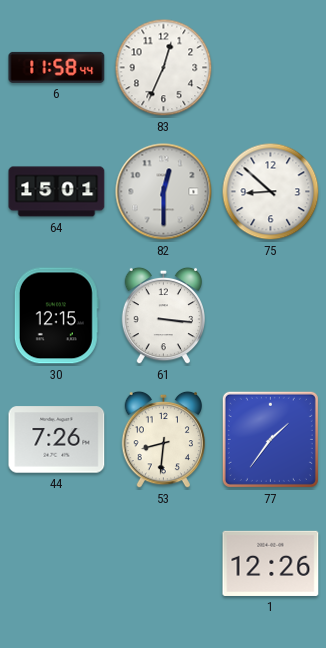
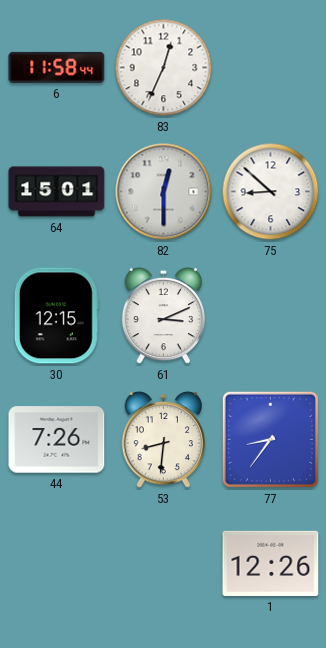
61: 3:16 -> 3:11
77: 1:36 -> 8:36
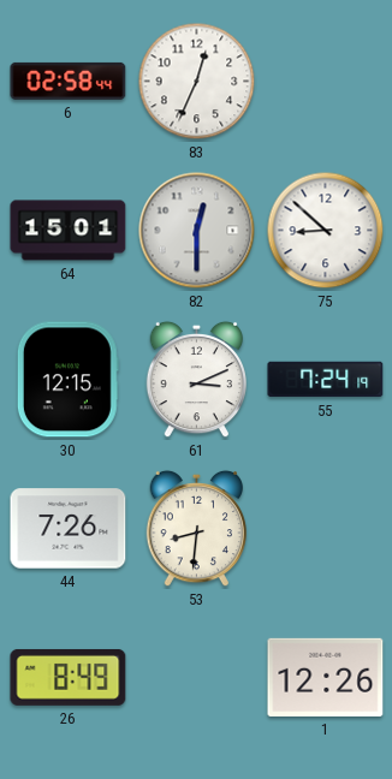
6: 11:58 -> 02:58
55: none -> 7:24
77: 8:36 -> none
26: none -> 8:49
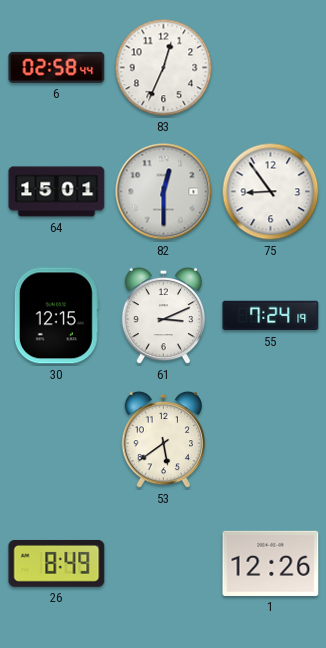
75: 8:52 -> 8:54
44: 7:26 -> none
53: 8:31 -> 5:39
